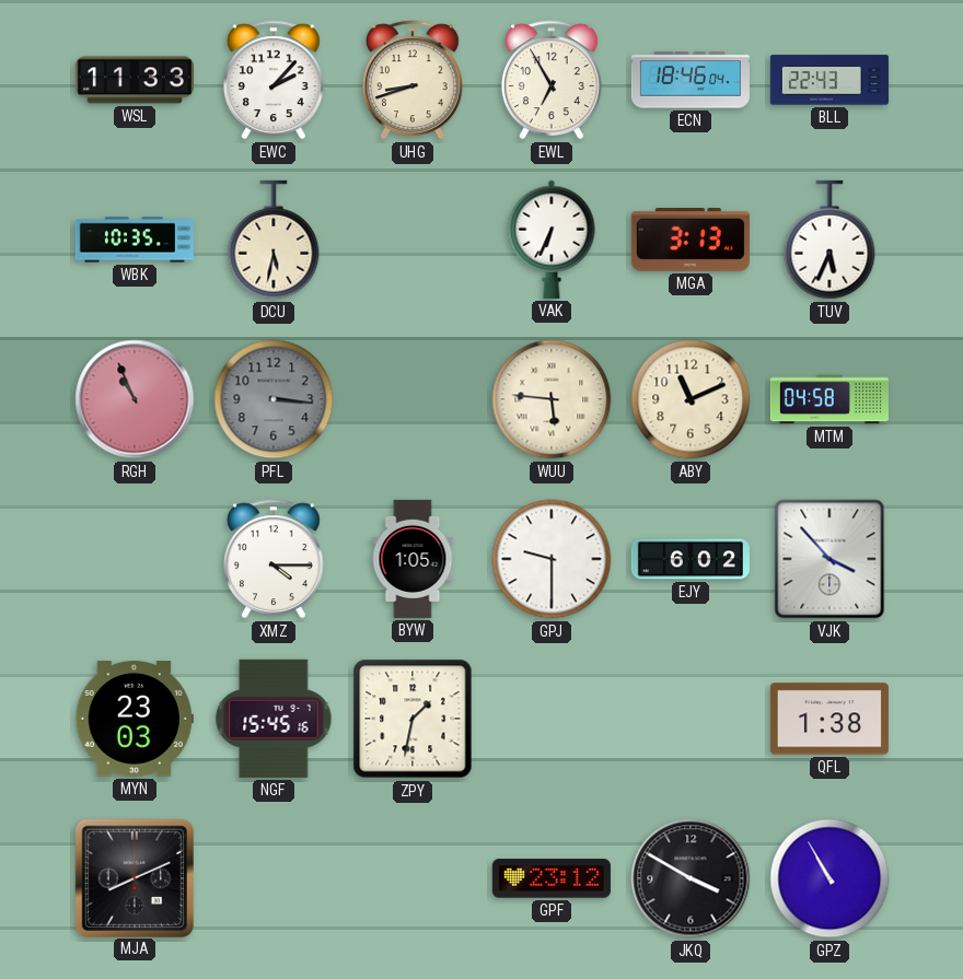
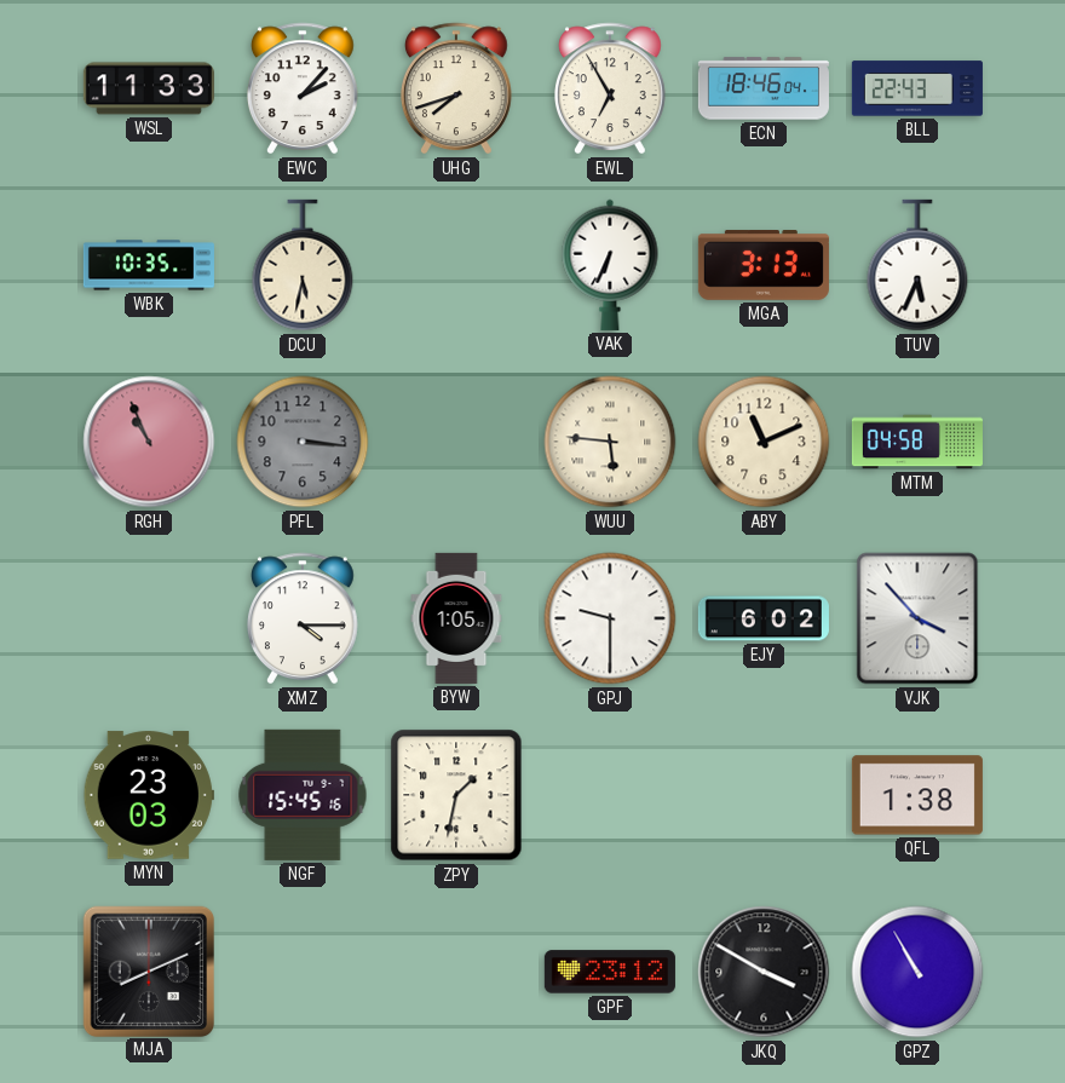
UHG: 8:42 -> 7:42
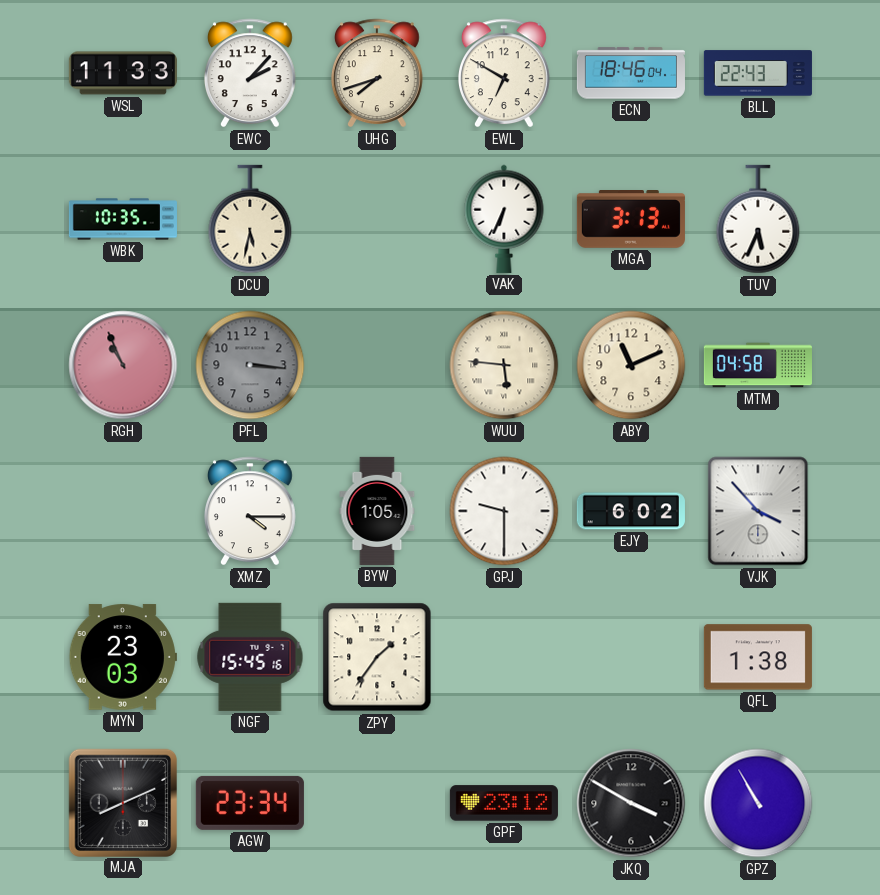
EWL: 6:55 -> 6:50
ZPY: 1:32 -> 1:36
AGW: none -> 23:34
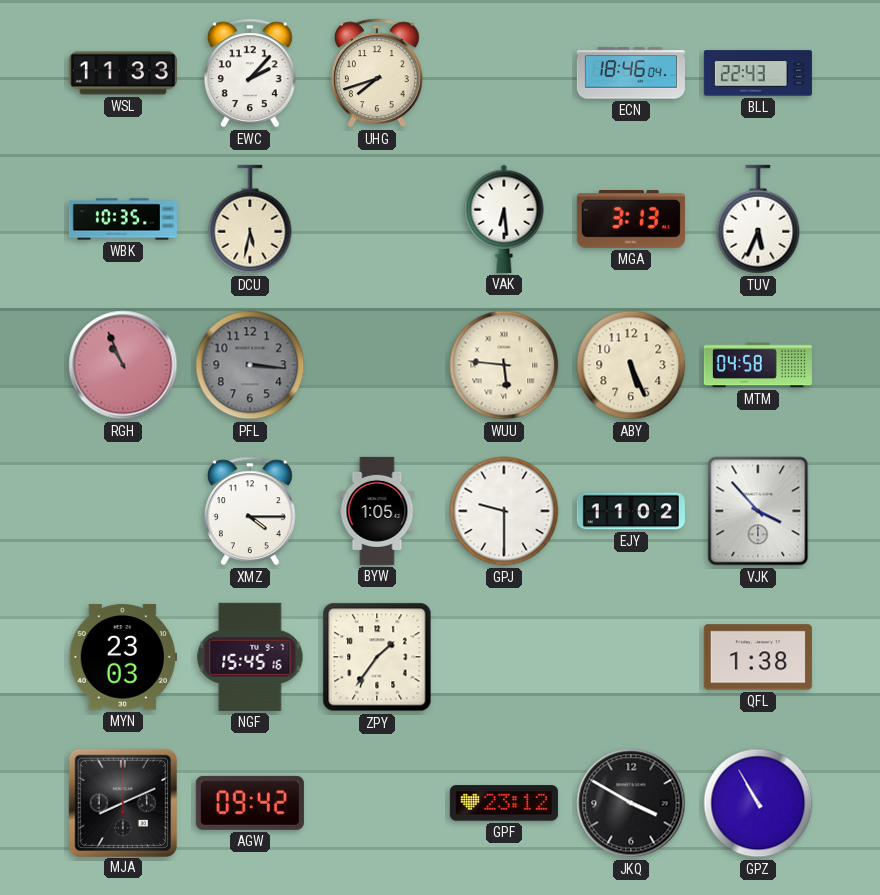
EWL: 6:50 -> none
VAK: 6:34 -> 6:29
ABY: 11:11 -> 5:26
EJY: 6:02 -> 11:02
AGW: 23:34 -> 09:42
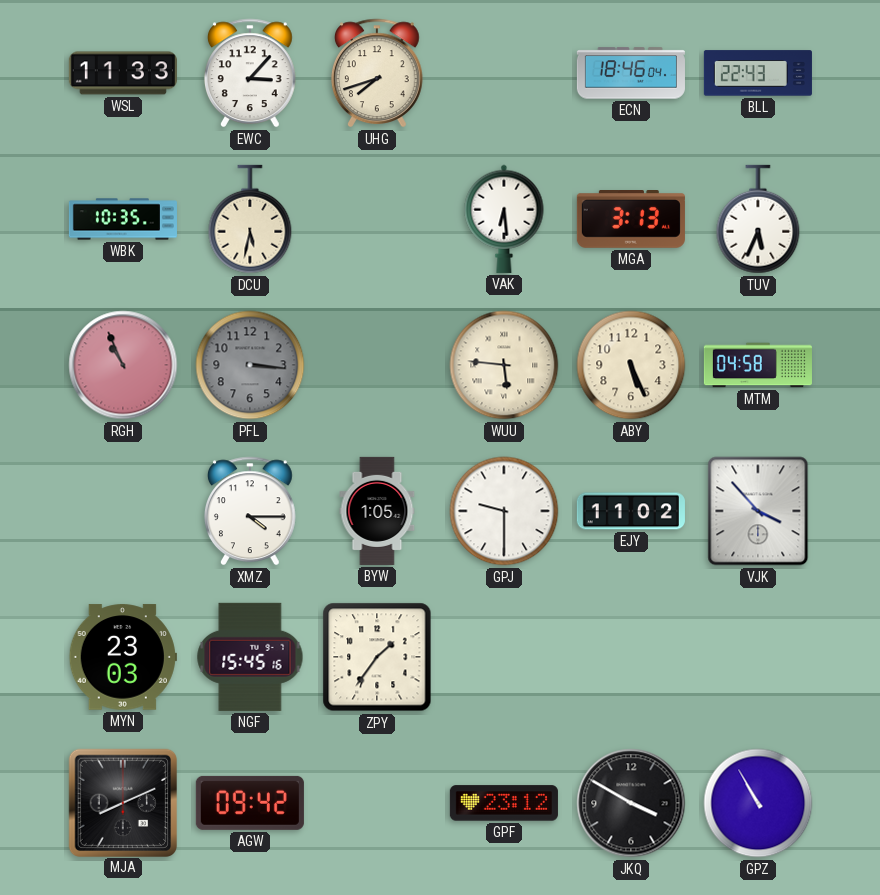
EWC: 2:07 -> 3:07
QFL: 1:38 -> none
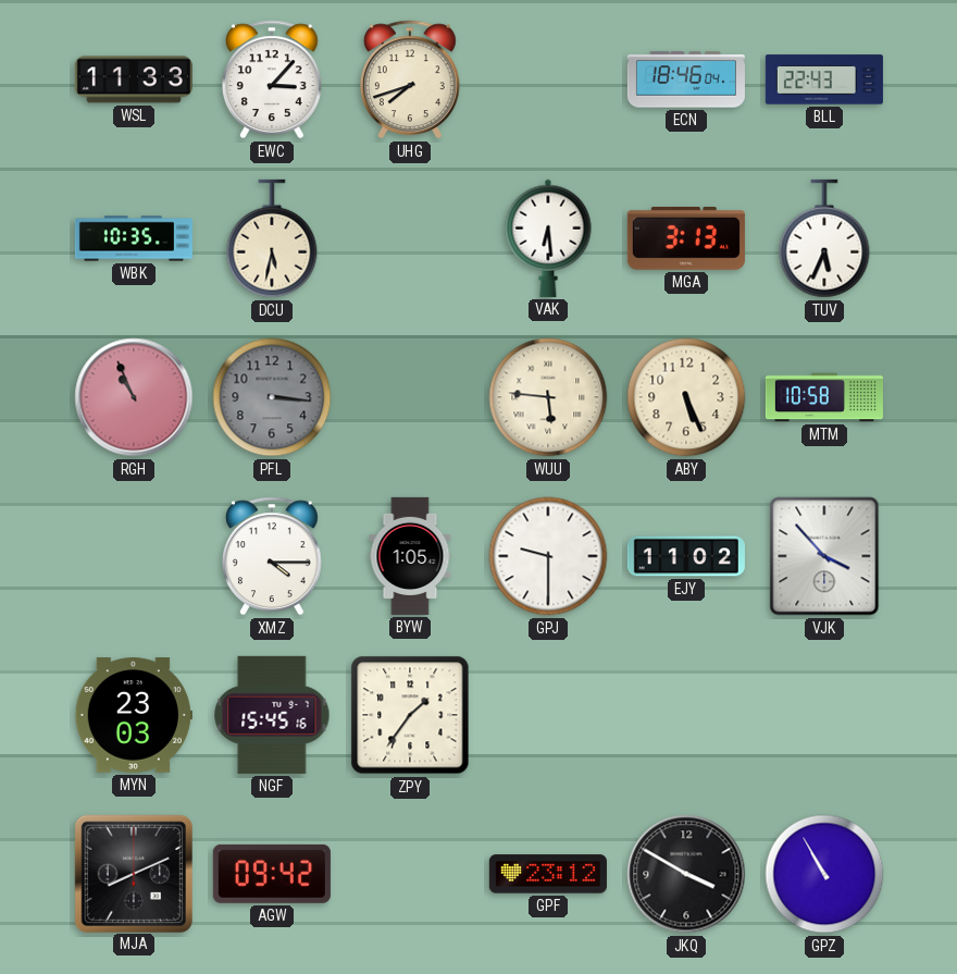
MTM: 04:58 -> 10:58
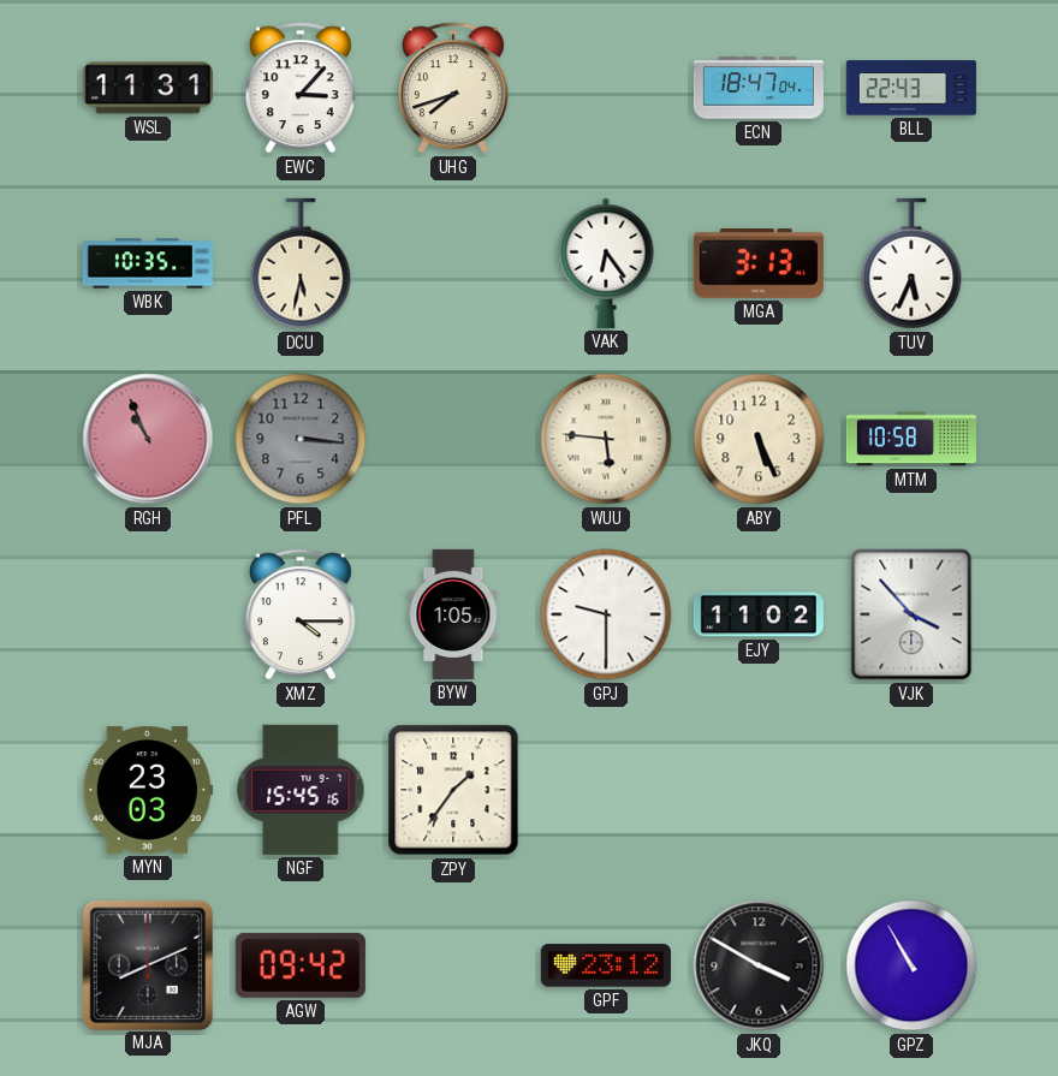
WSL: 11:33 -> 11:31
ECN: 18:46 -> 18:47
VAK: 6:29 -> 6:24
